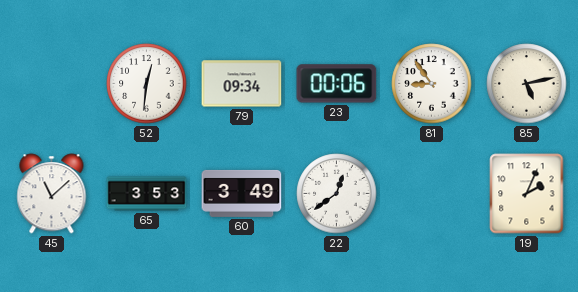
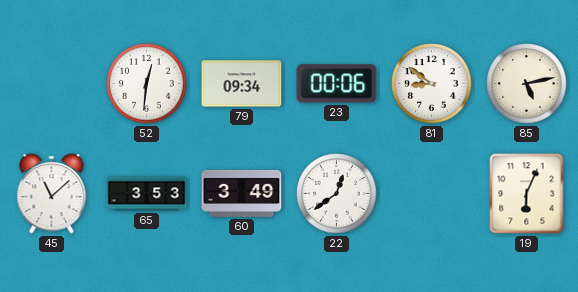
81: 8:54 -> 8:51
19: 2:04 -> 6:04
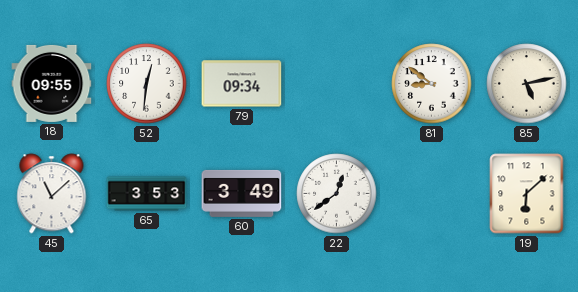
18: none -> 09:55
23: 00:06 -> none
19: 6:04 -> 6:08
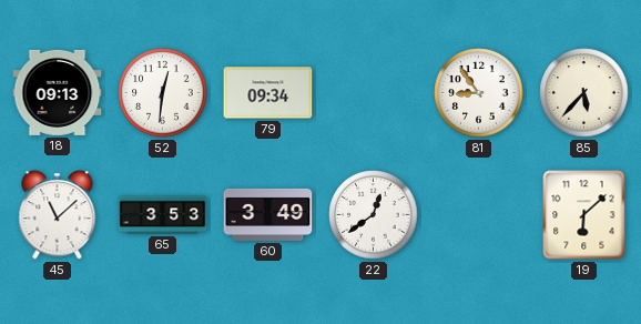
18: 09:55 -> 09:13
81: 8:51 -> 8:54
85: 5:13 -> 5:37
